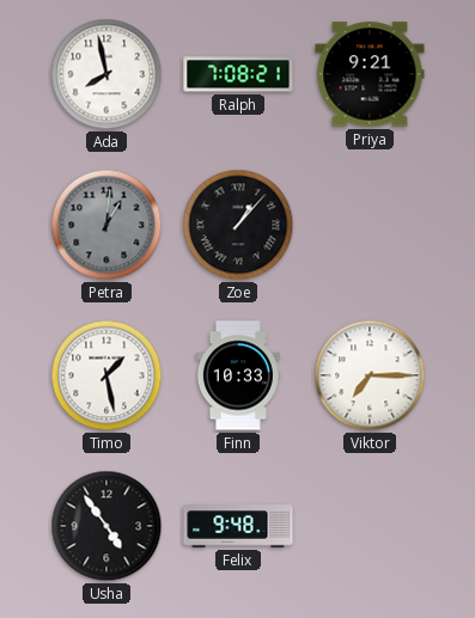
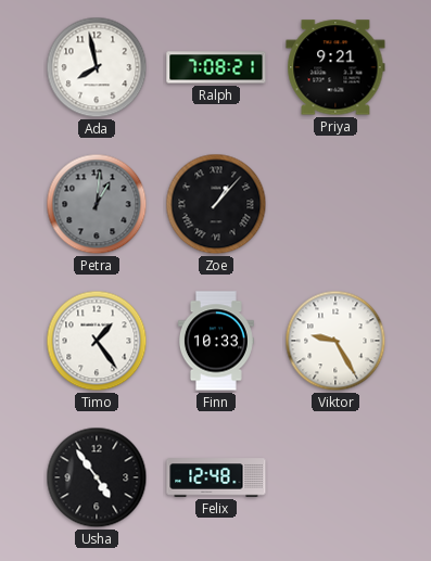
Timo: 1:28 -> 1:24
Viktor: 7:15 -> 9:25
Felix: 9:48 -> 12:48
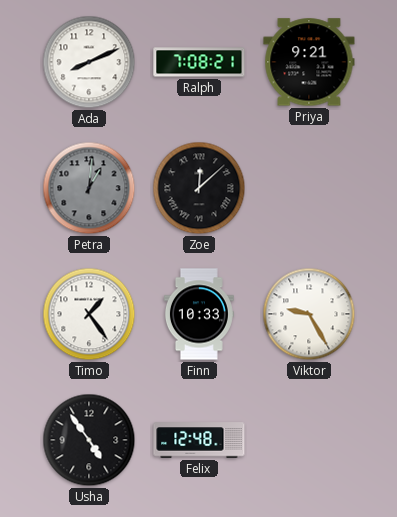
Ada: 7:58 -> 8:11
Zoe: 1:07 -> 12:08
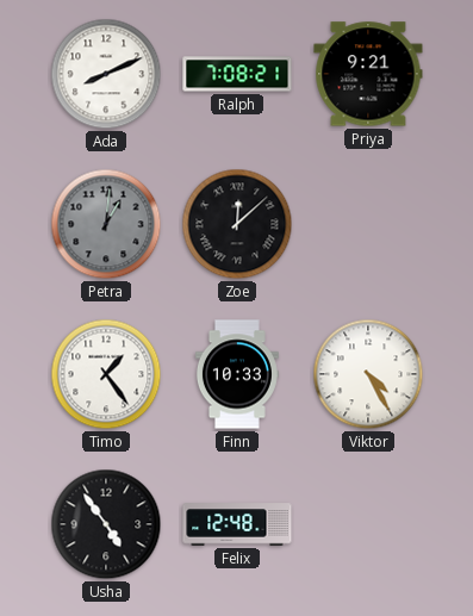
Viktor: 9:25 -> 4:25
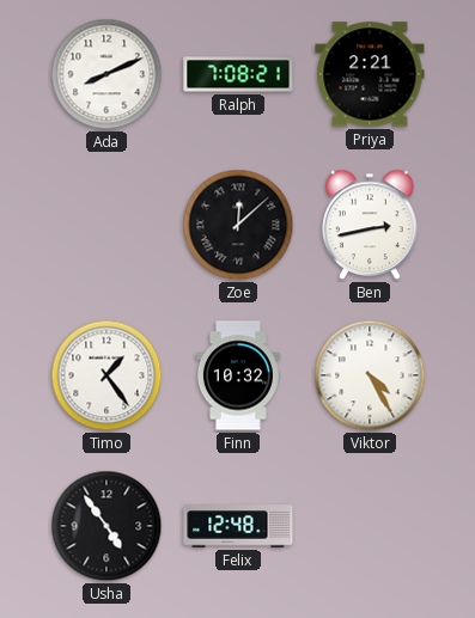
Priya: 9:21 -> 2:21
Petra: 1:01 -> none
Ben: none -> 2:43
Finn: 10:33 -> 10:32
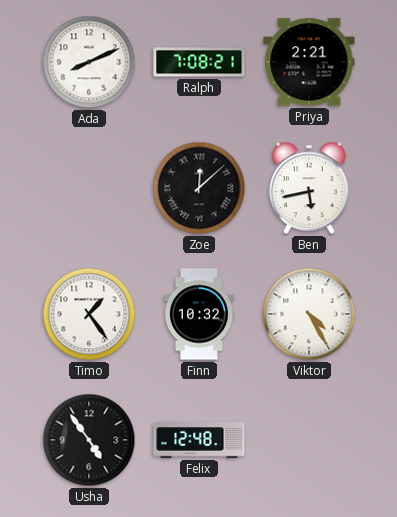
Ben: 2:43 -> 5:43
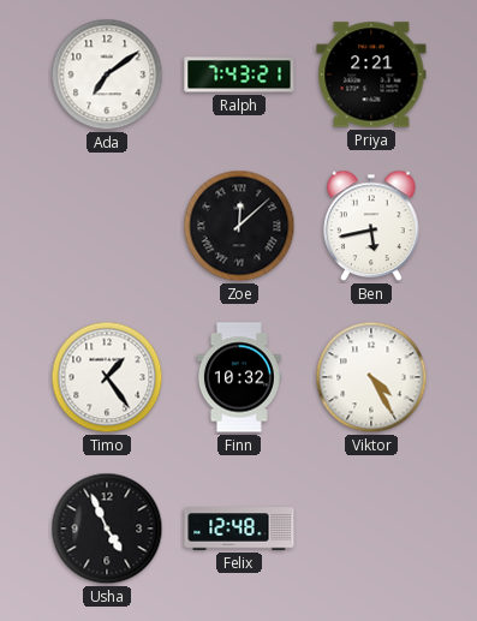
Ada: 8:11 -> 7:09
Ralph: 7:08 -> 7:43
Usha: 4:54 -> 4:56
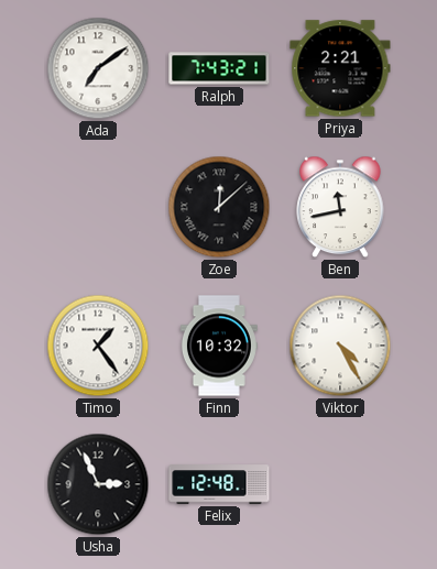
Ben: 5:43 -> 11:43
Usha: 4:56 -> 2:56
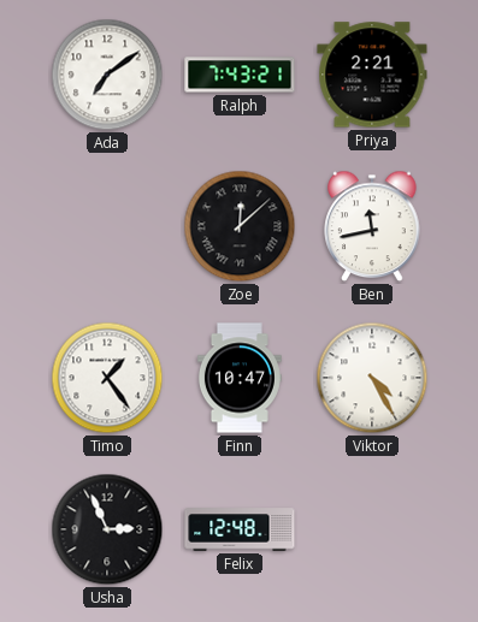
Finn: 10:32 -> 10:47
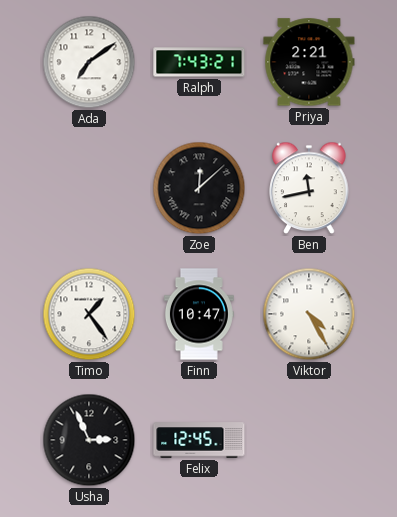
Felix: 12:48 -> 12:45
